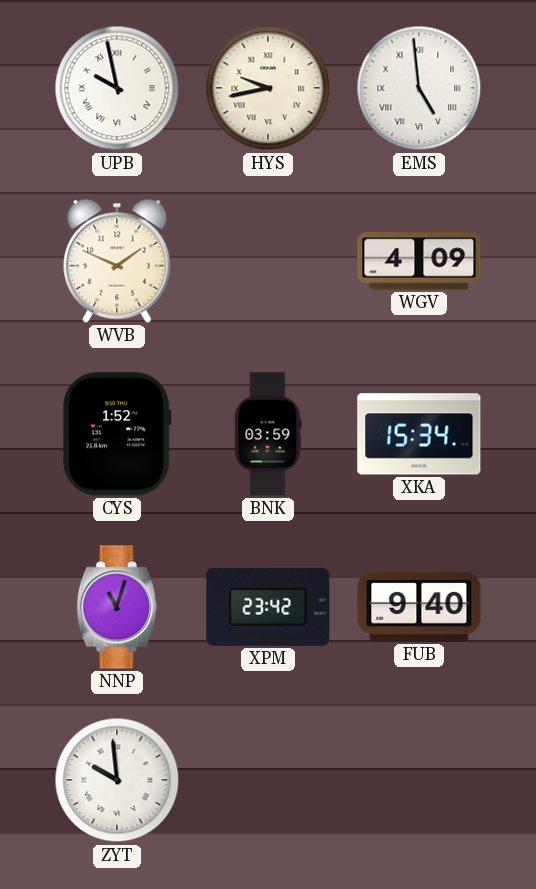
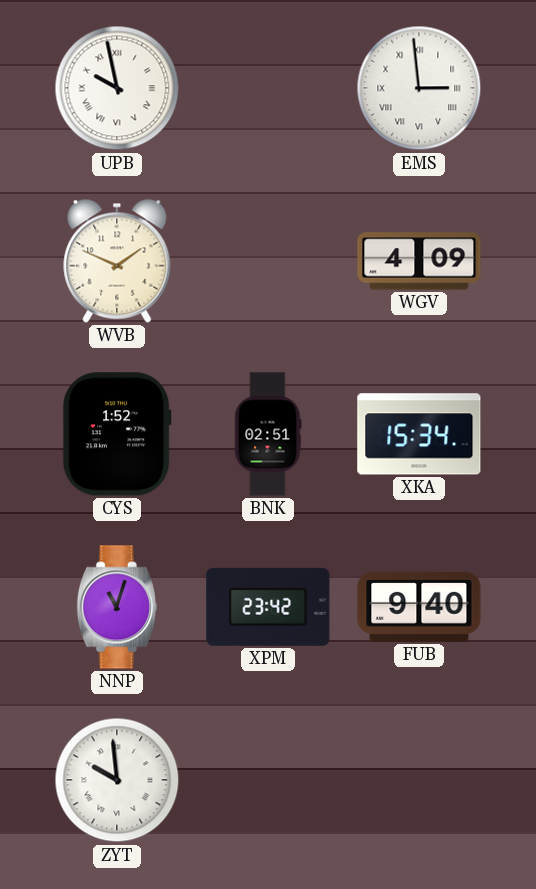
HYS: 9:43 -> none
EMS: 4:59 -> 2:59
BNK: 03:59 -> 02:51
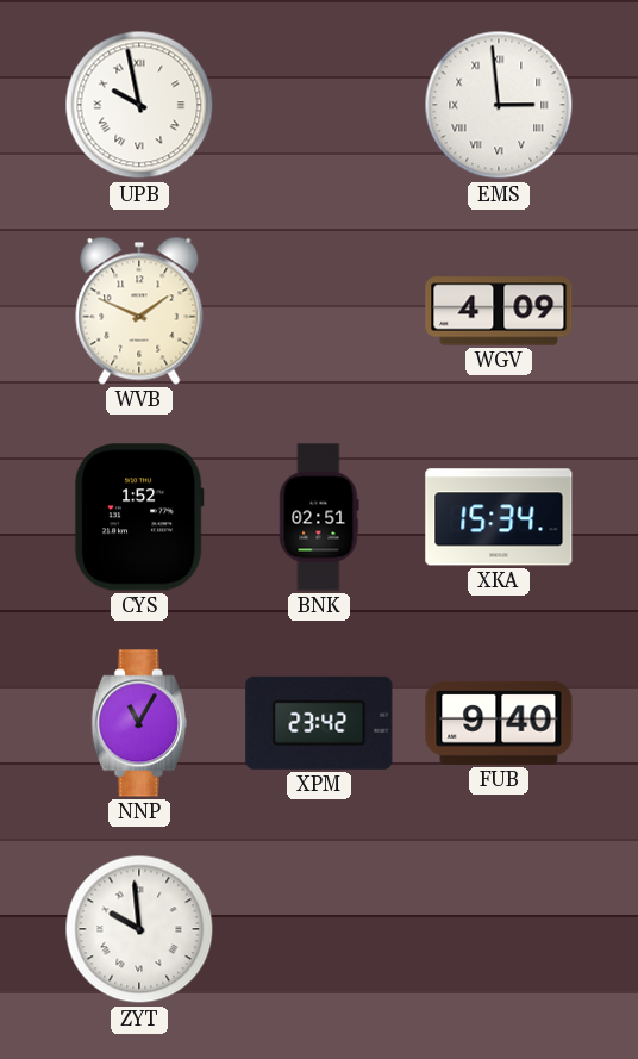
NNP: 11:03 -> 11:05
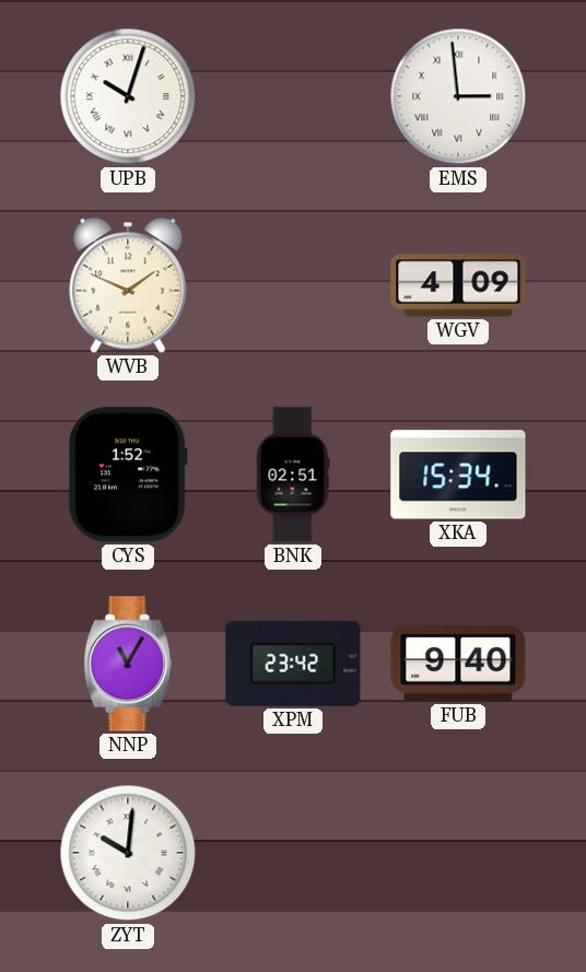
UPB: 9:58 -> 10:03
ZYT: 9:59 -> 10:01
